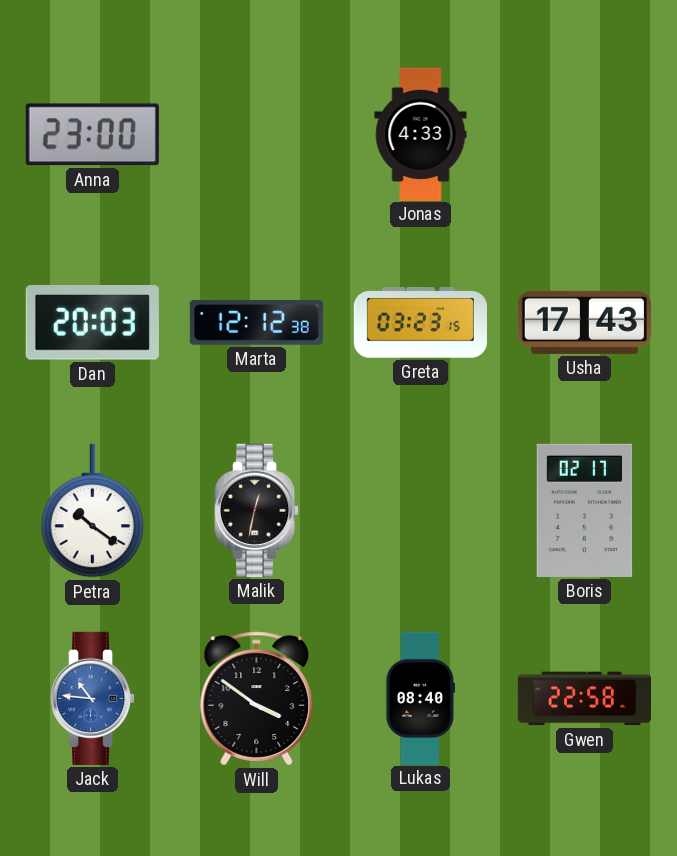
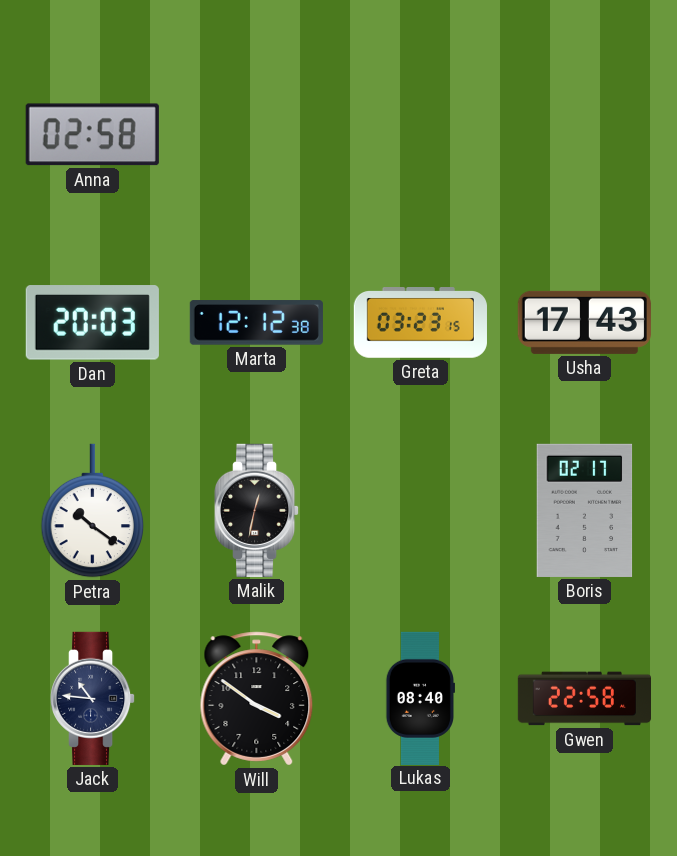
Anna: 23:00 -> 02:58
Jonas: 4:33 -> none
Jack dial: blue -> navy
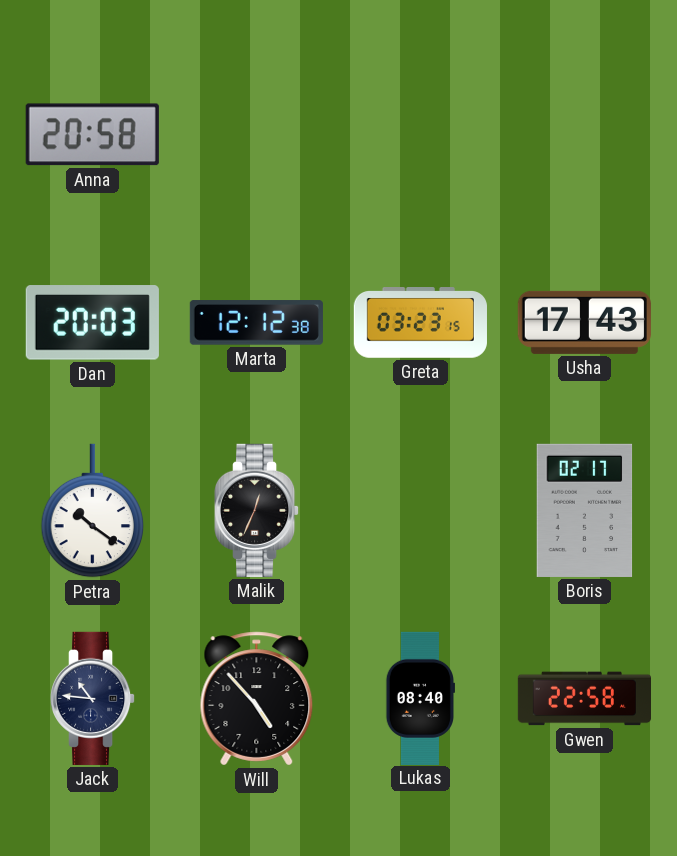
Anna: 02:58 -> 20:58
Malik: 12:32 -> 12:34
Will: 3:51 -> 4:53
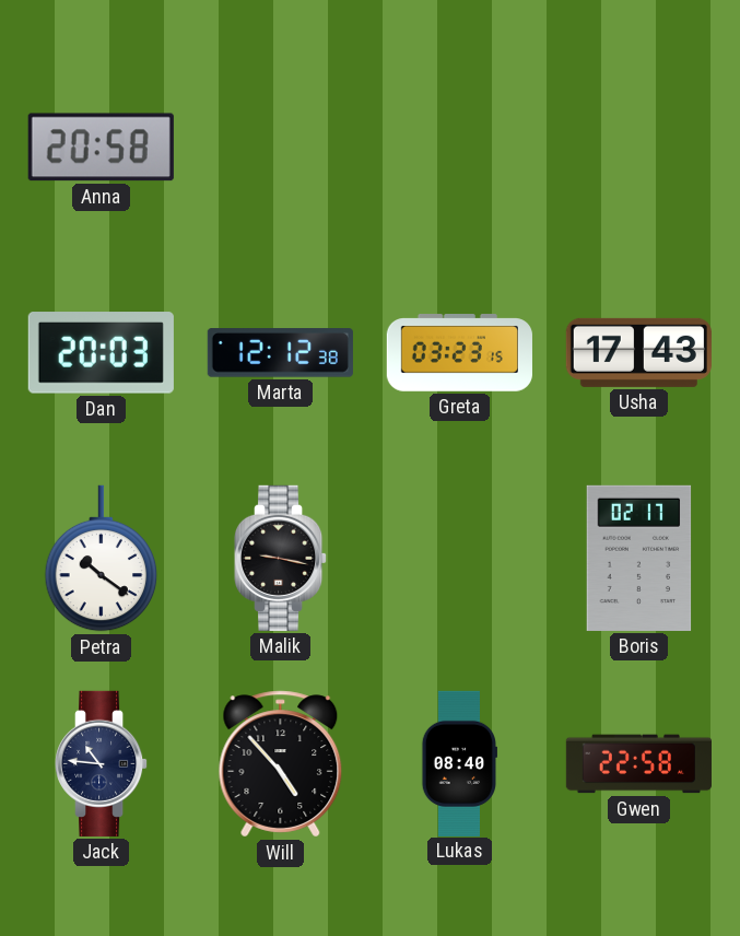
Malik: 12:34 -> 9:17
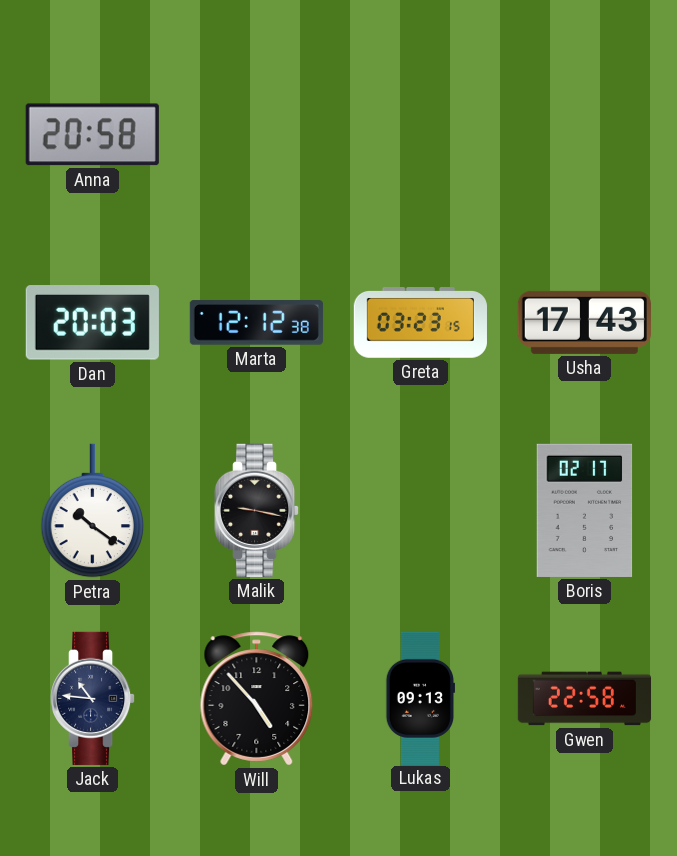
Lukas: 08:40 -> 09:13
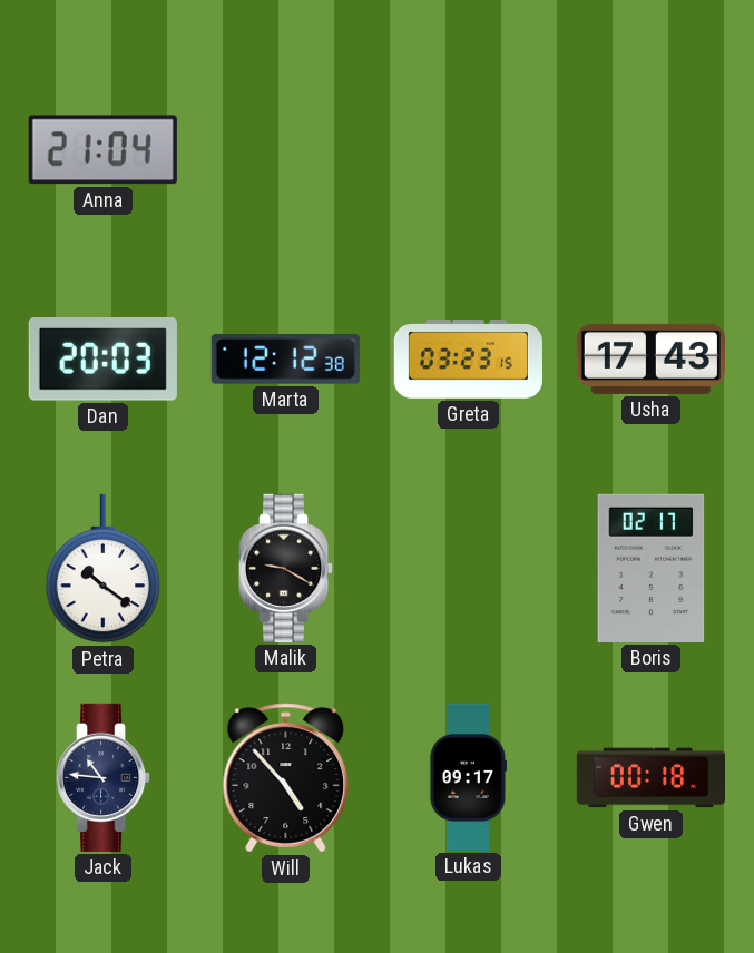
Anna: 20:58 -> 21:04
Malik: 9:17 -> 9:20
Lukas: 09:13 -> 09:17
Gwen: 22:58 -> 00:18
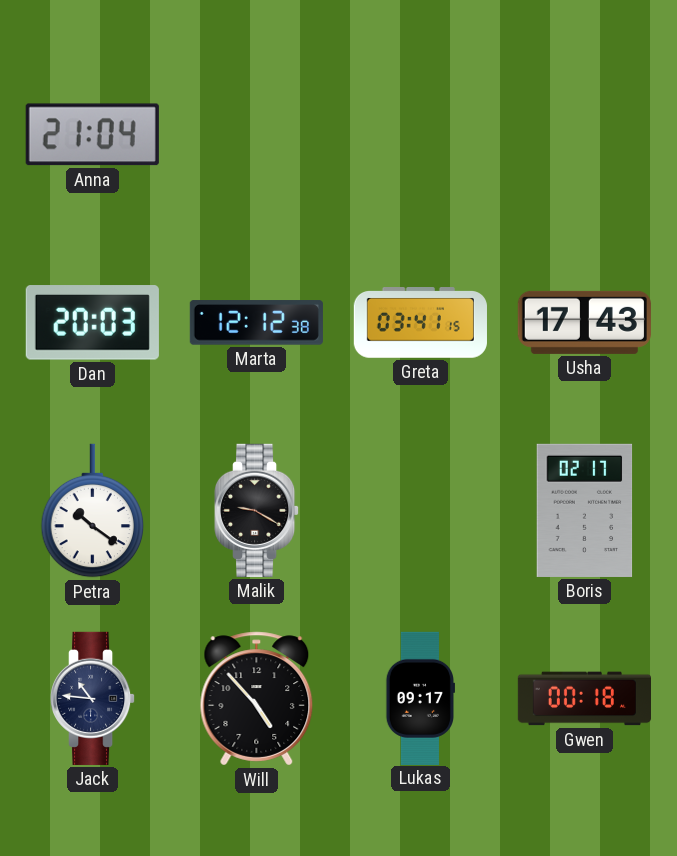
Greta: 03:23 -> 03:41
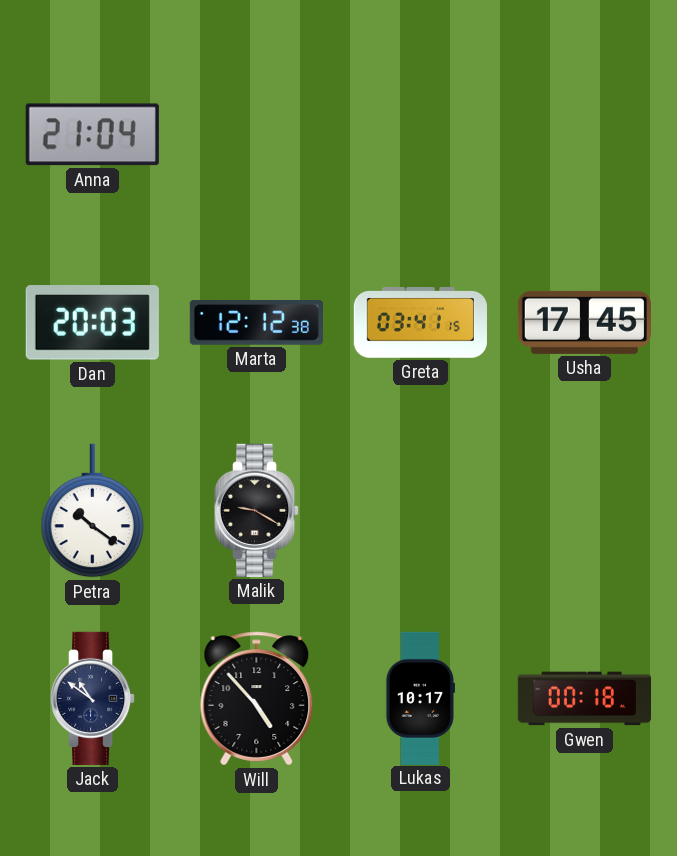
Usha: 17:43 -> 17:45
Boris: 02:17 -> none
Jack: 10:46 -> 10:51
Lukas: 09:17 -> 10:17
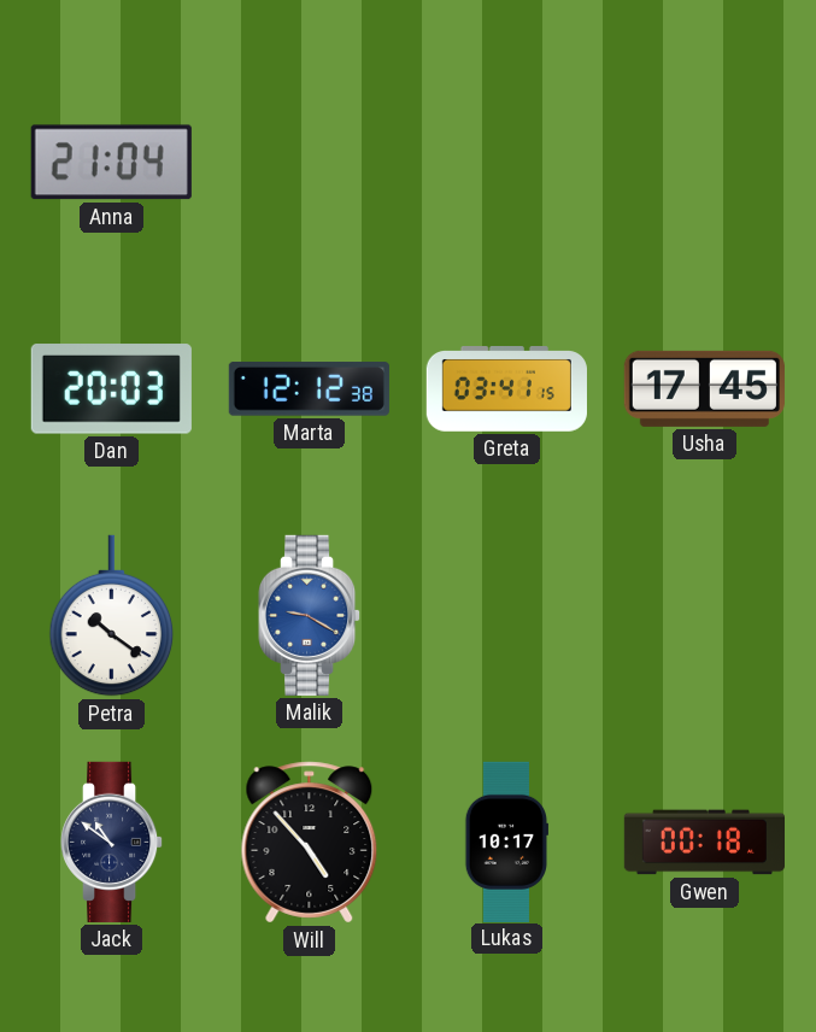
Malik dial: black -> blue
